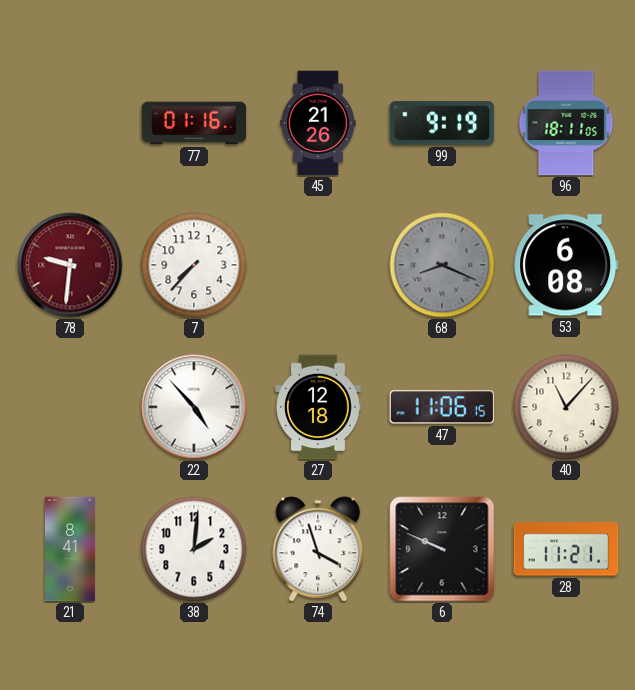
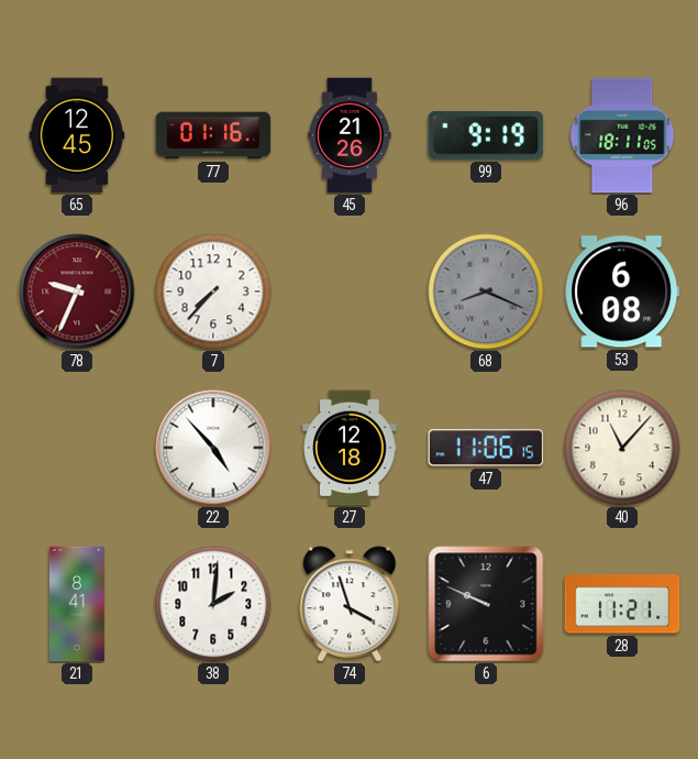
65: none -> 12:45
78: 9:31 -> 9:34
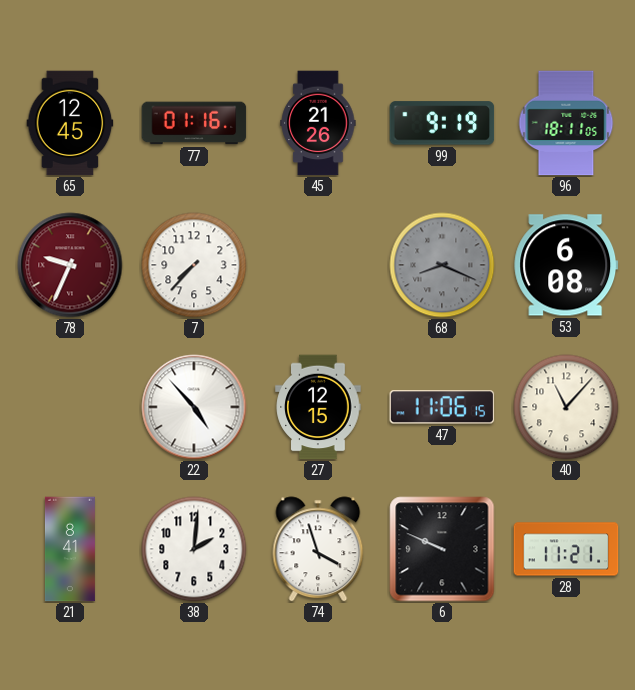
27: 12:18 -> 12:15
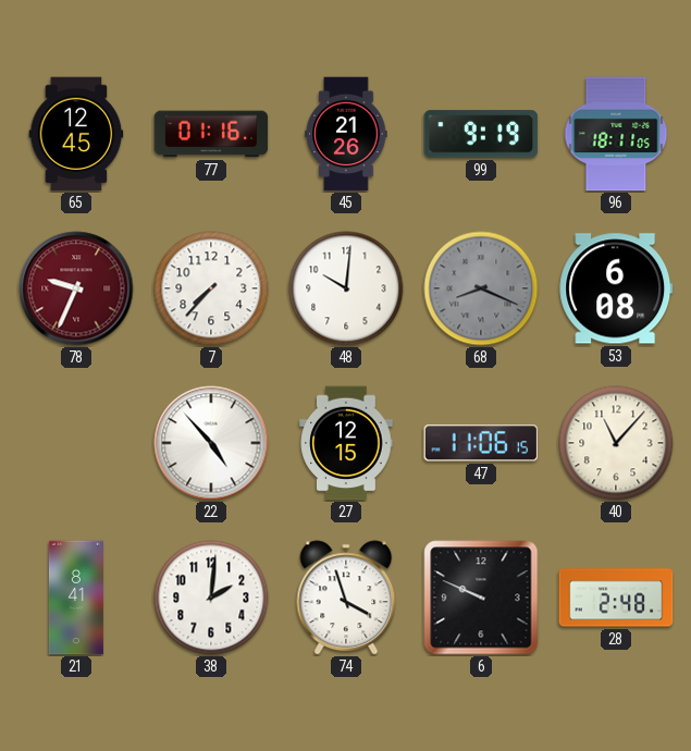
48: none -> 10:01
28: 11:21 -> 2:48
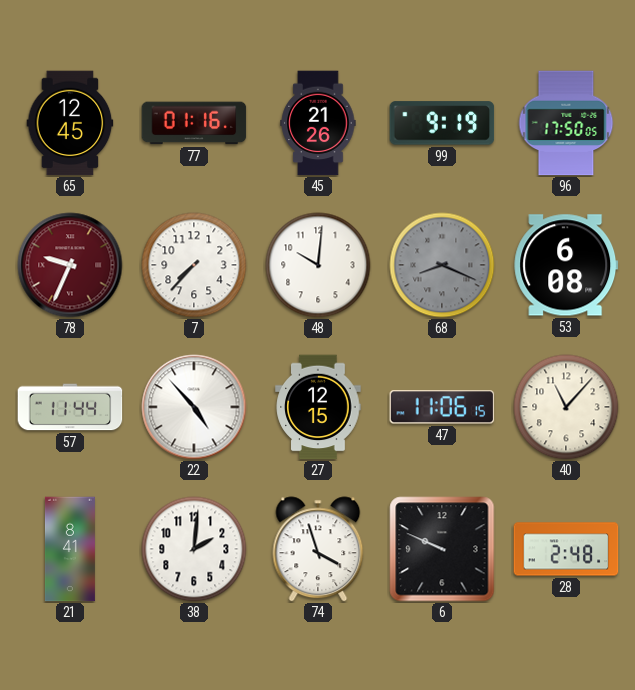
96: 18:11 -> 17:50
57: none -> 11:44
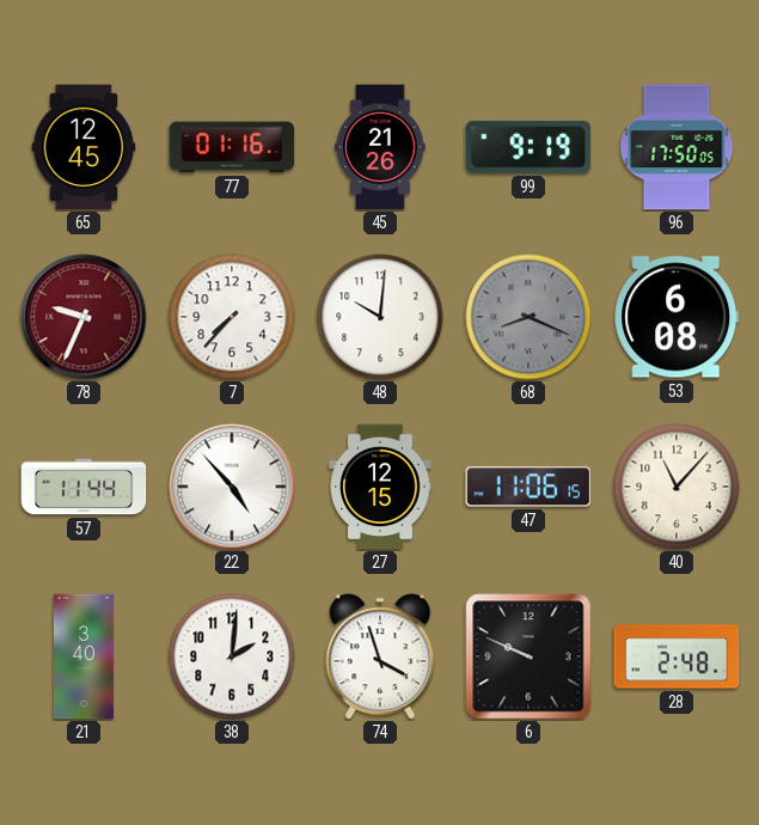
21: 8:41 -> 3:40
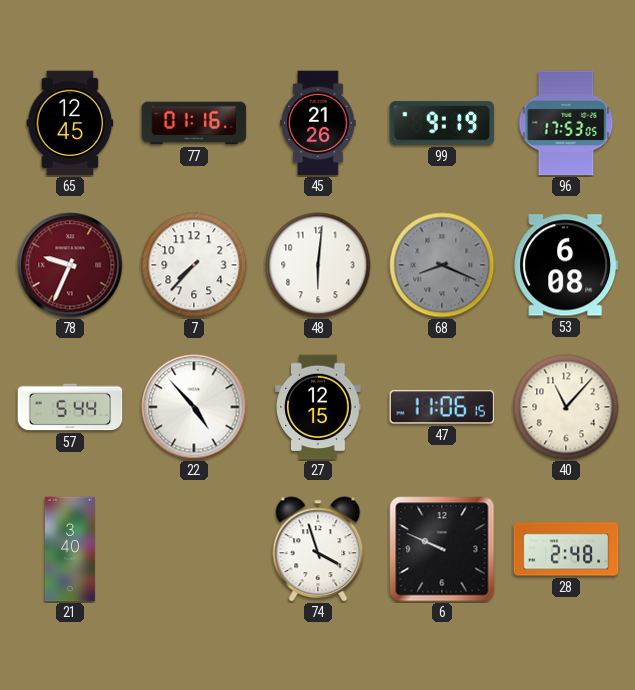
96: 17:50 -> 17:53
48: 10:01 -> 6:01
57: 11:44 -> 5:44
38: 2:01 -> none
